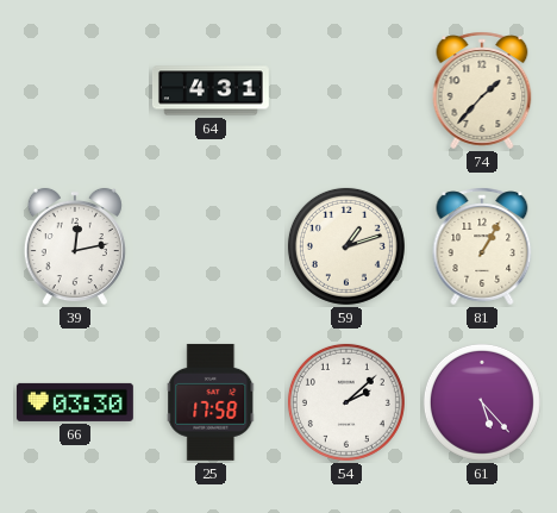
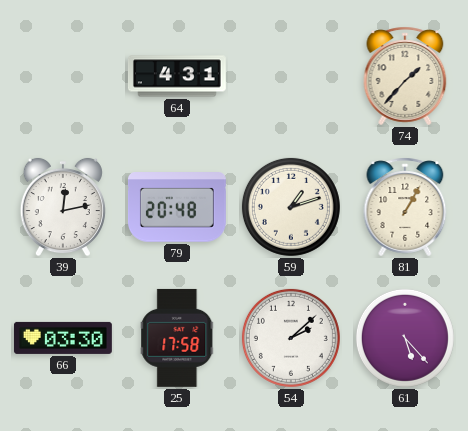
79: none -> 20:48
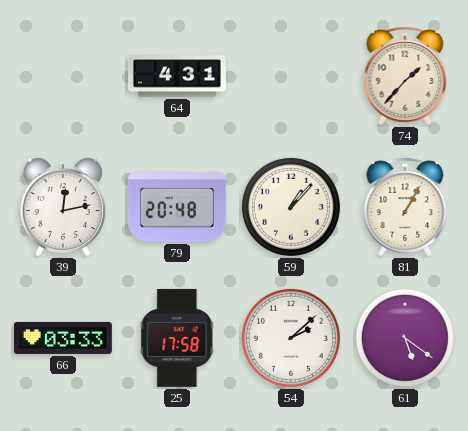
59: 1:12 -> 1:07
66: 03:30 -> 03:33
61: 5:23 -> 5:21
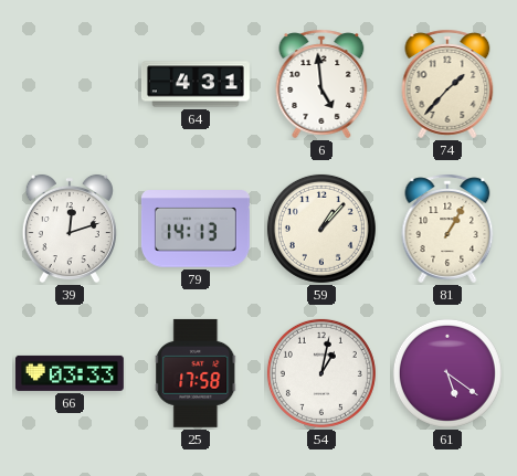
6: none -> 4:59
39: 12:13 -> 12:12
79: 20:48 -> 14:13
54: 2:08 -> 1:02
